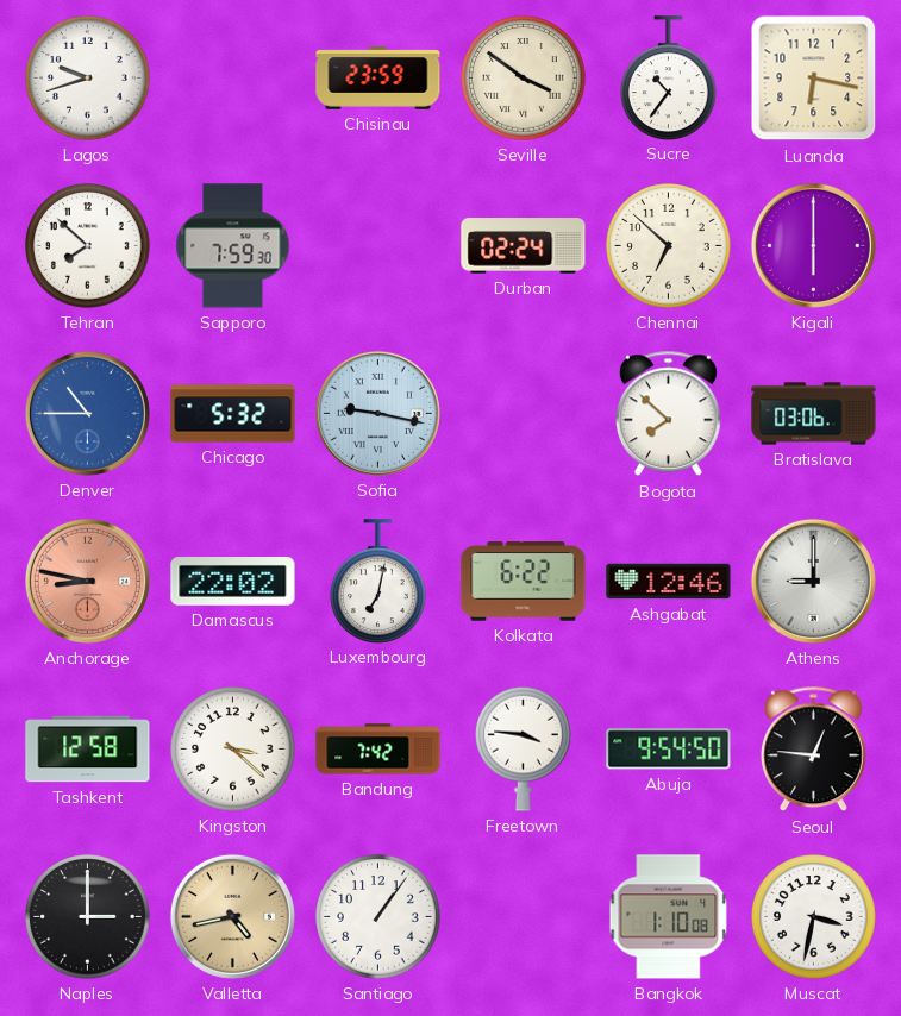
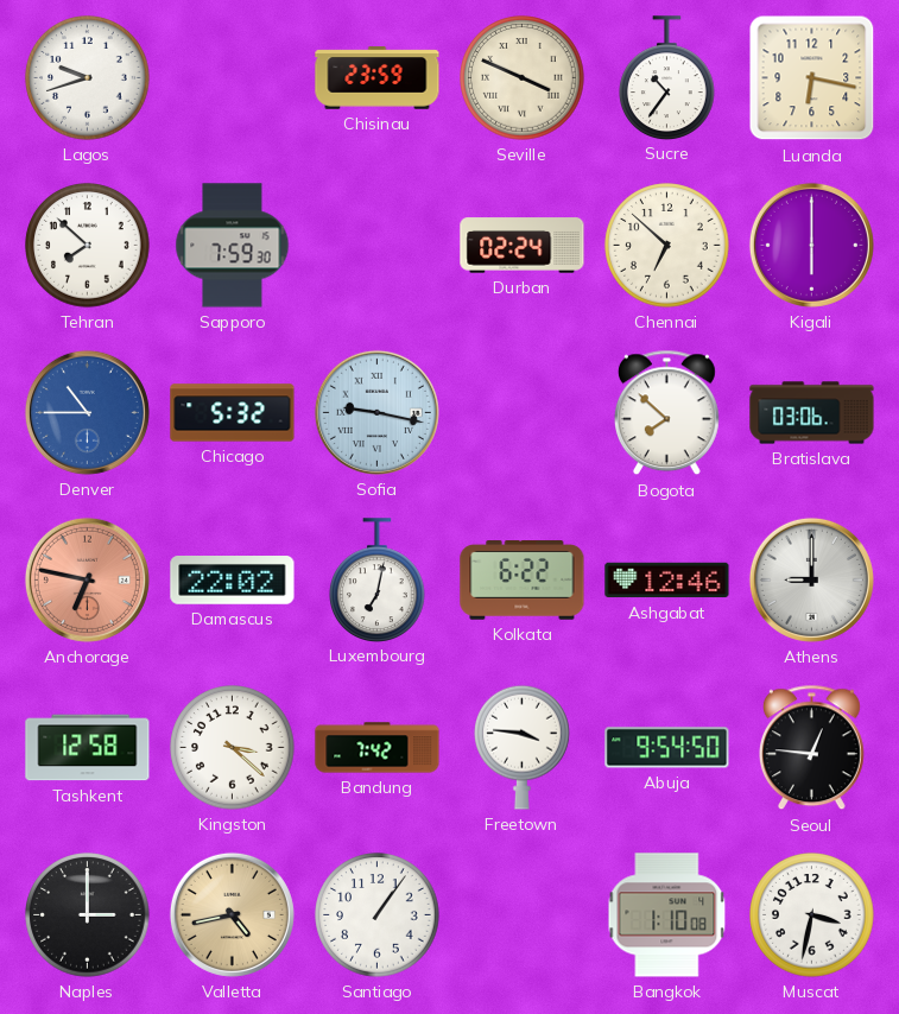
Seville: 3:51 -> 3:49
Anchorage: 8:47 -> 6:47
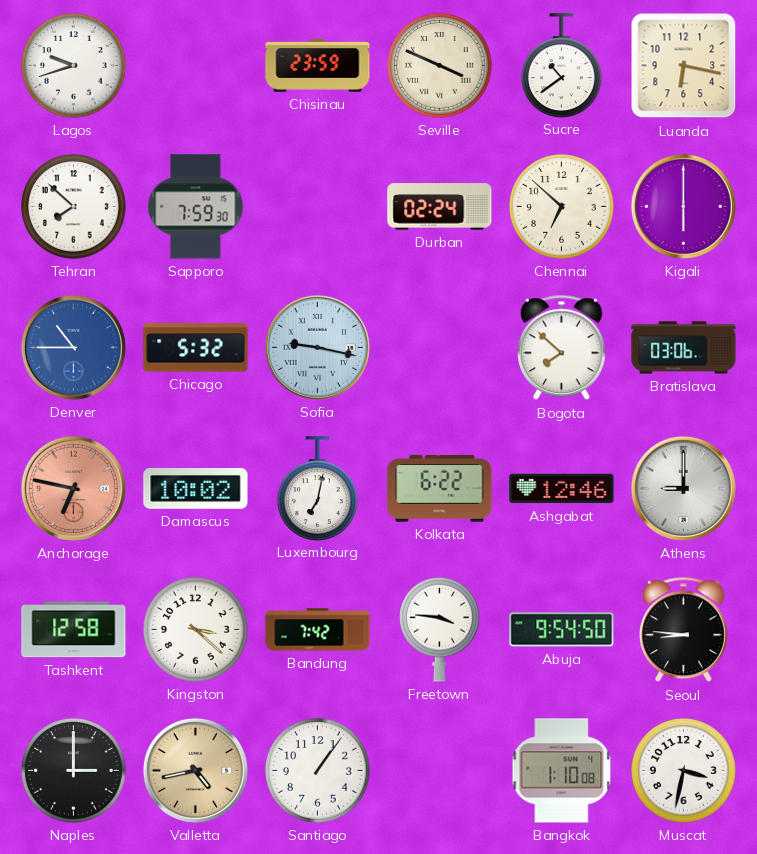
Sucre: 10:36 -> 10:39
Damascus: 22:02 -> 10:02
Seoul: 12:46 -> 8:46
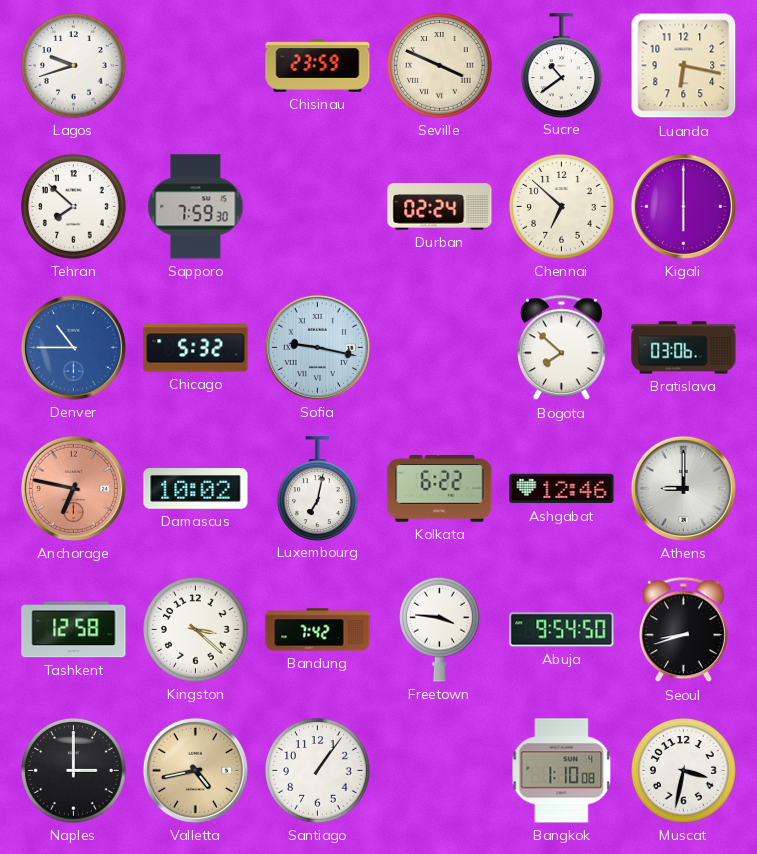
Seoul: 8:46 -> 8:42
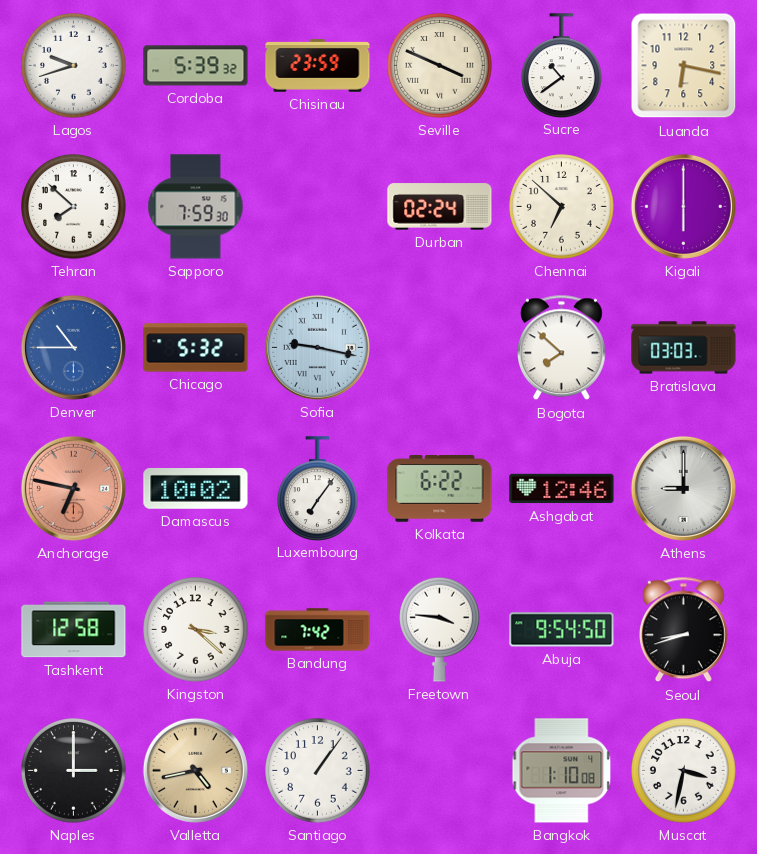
Cordoba: none -> 5:39
Bratislava: 03:06 -> 03:03
Luxembourg: 7:02 -> 7:06
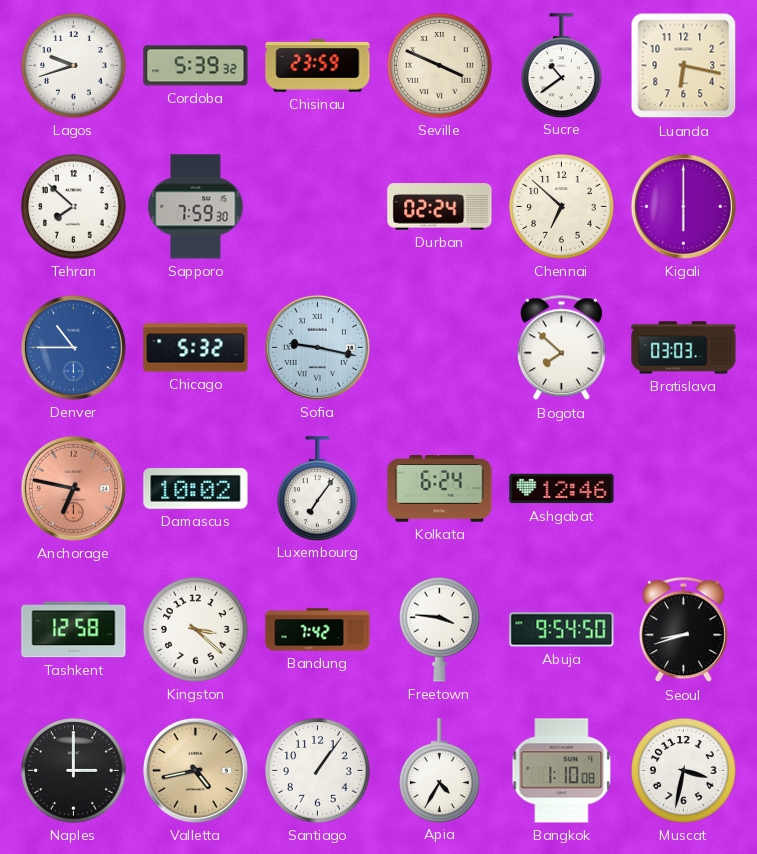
Kolkata: 6:22 -> 6:24
Athens: 9:00 -> none
Apia: none -> 4:35
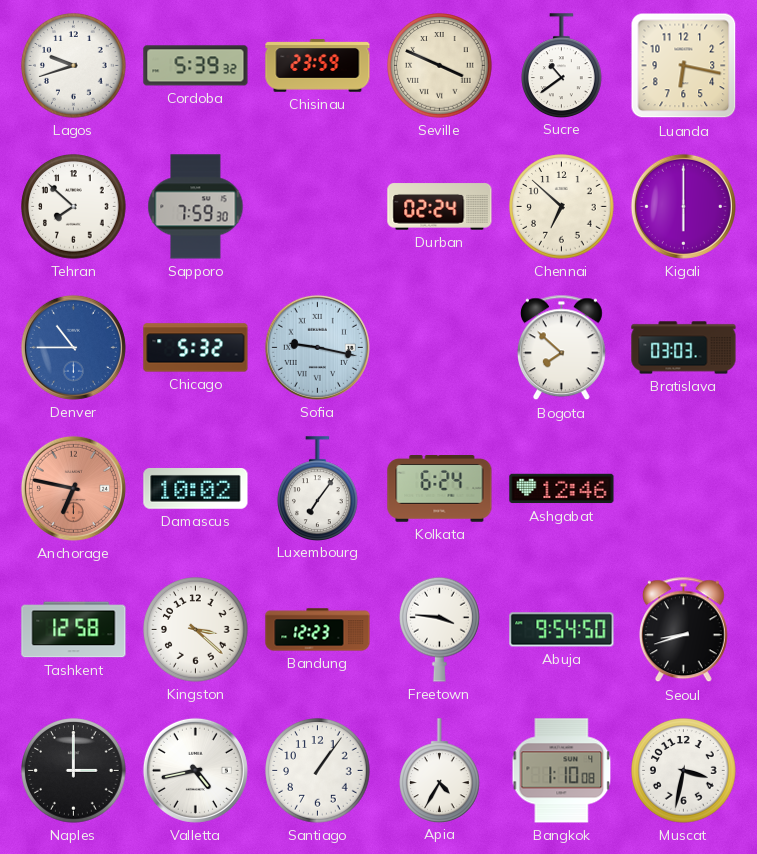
Bandung: 7:42 -> 12:23
Valletta dial: champagne -> white
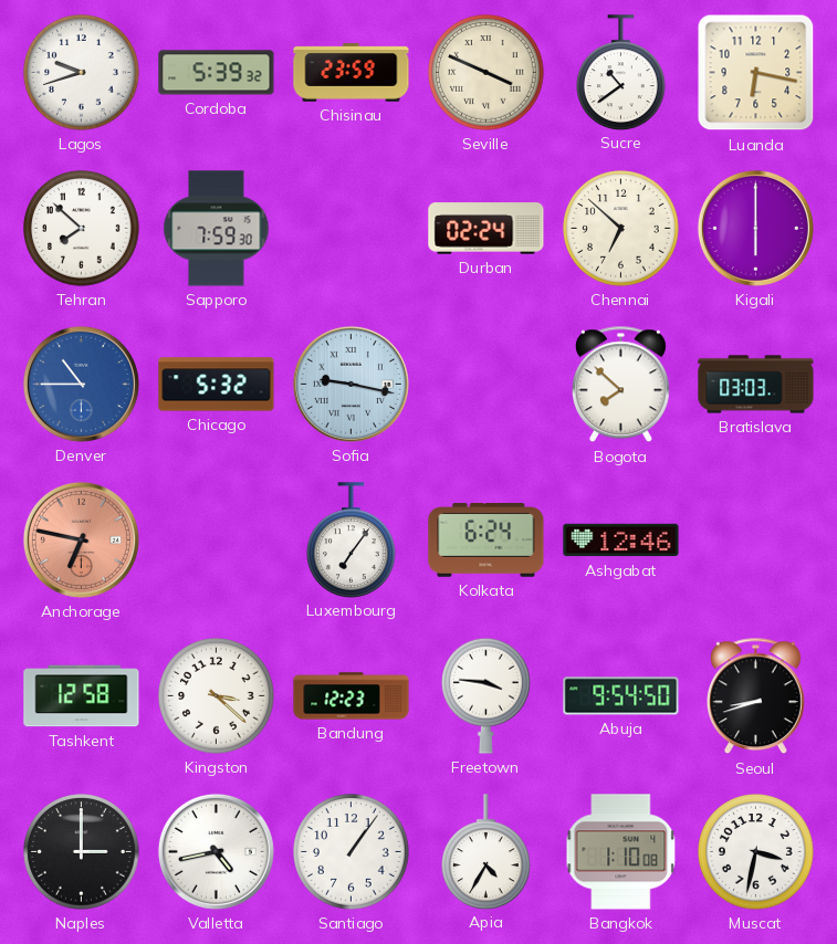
Damascus: 10:02 -> none
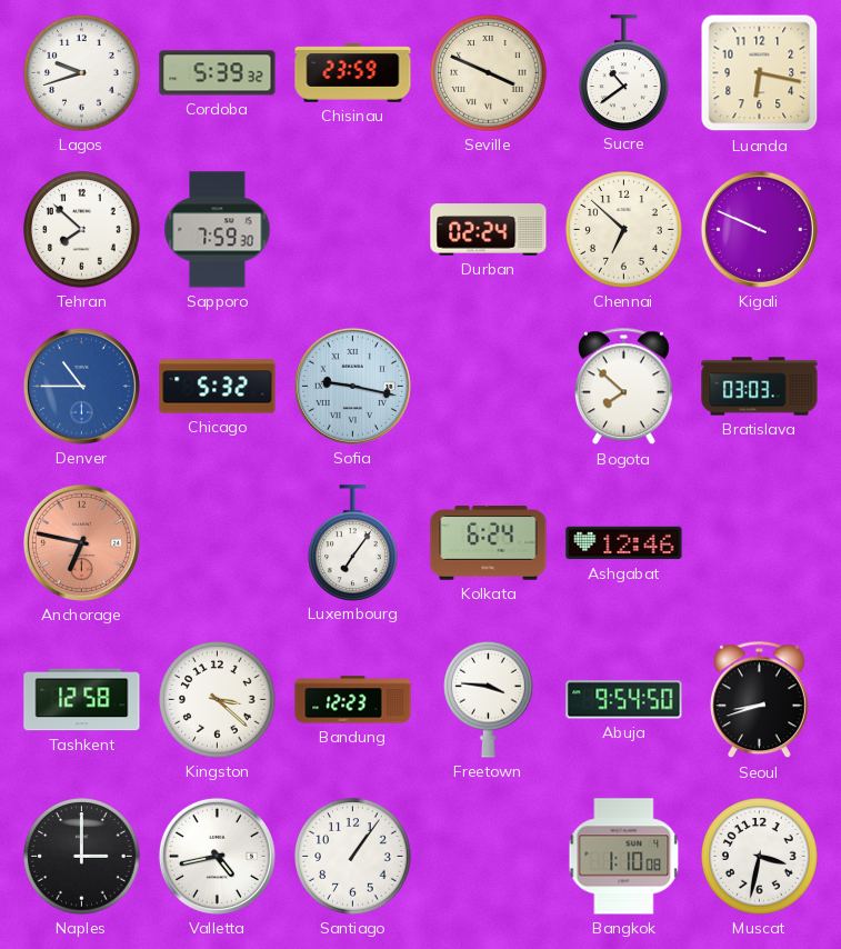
Kigali: 6:00 -> 9:49
Apia: 4:35 -> none
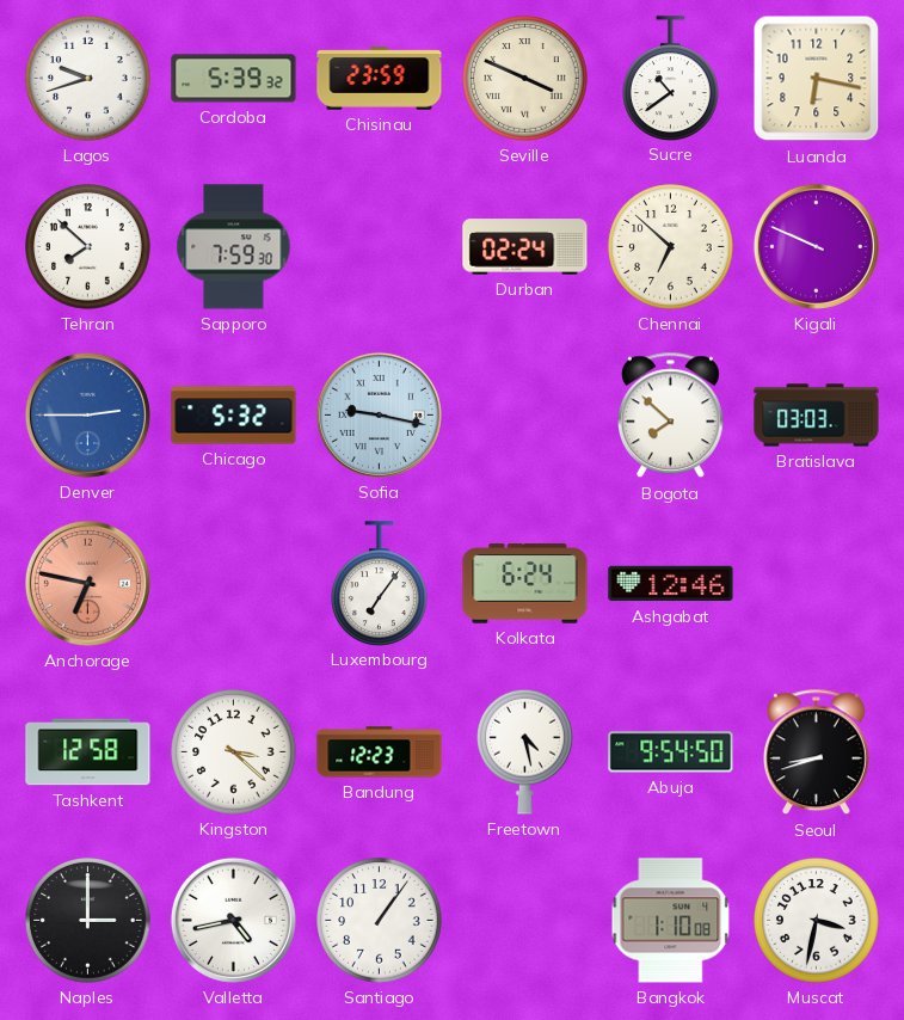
Denver: 10:45 -> 2:45
Freetown: 3:46 -> 4:28
